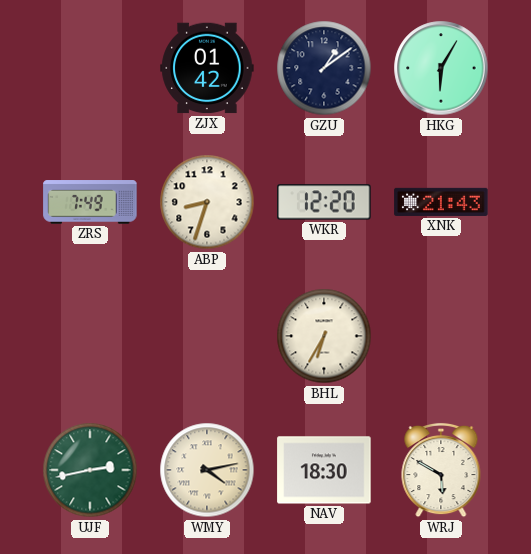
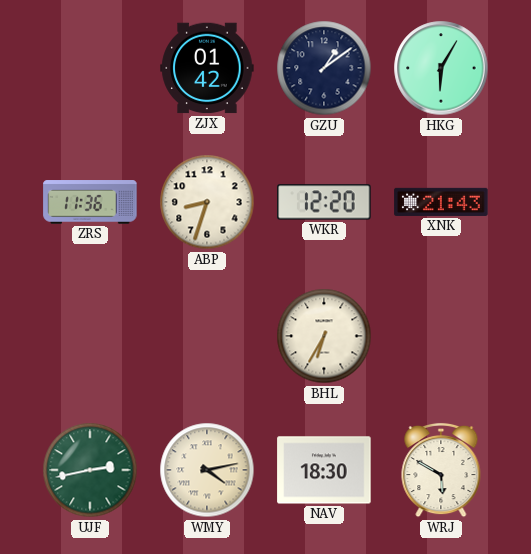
ZRS: 7:49 -> 11:36
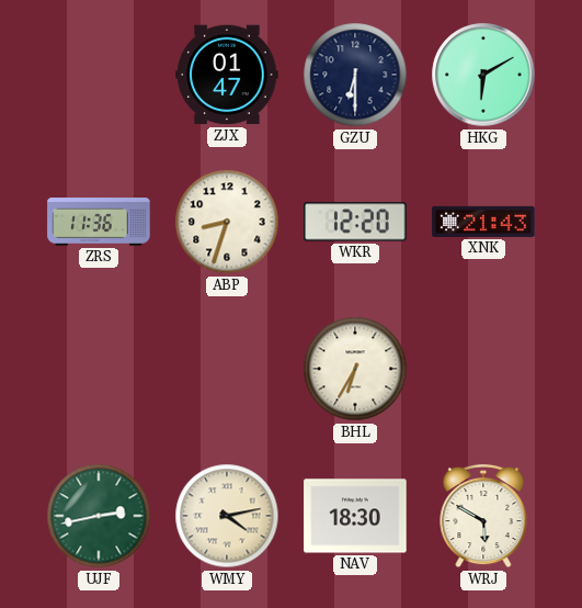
ZJX: 01:42 -> 01:47
GZU: 1:09 -> 6:30
HKG: 6:05 -> 6:10
